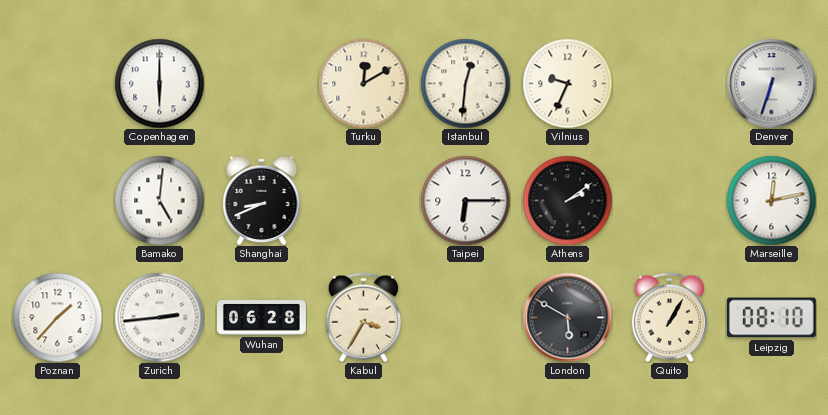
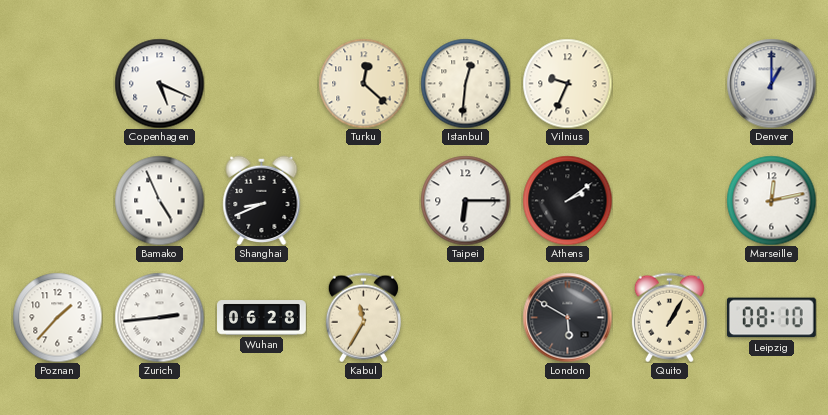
Copenhagen: 6:00 -> 5:19
Turku: 12:10 -> 12:22
Denver: 6:33 -> 1:00
Bamako: 5:01 -> 4:56
Kabul: 3:35 -> 11:35
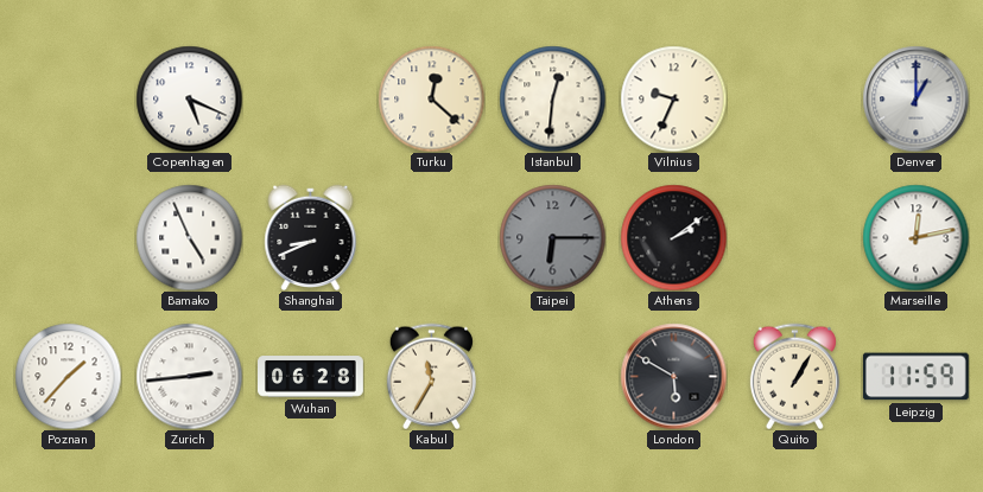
Taipei dial: white -> grey
Leipzig: 08:10 -> 11:59
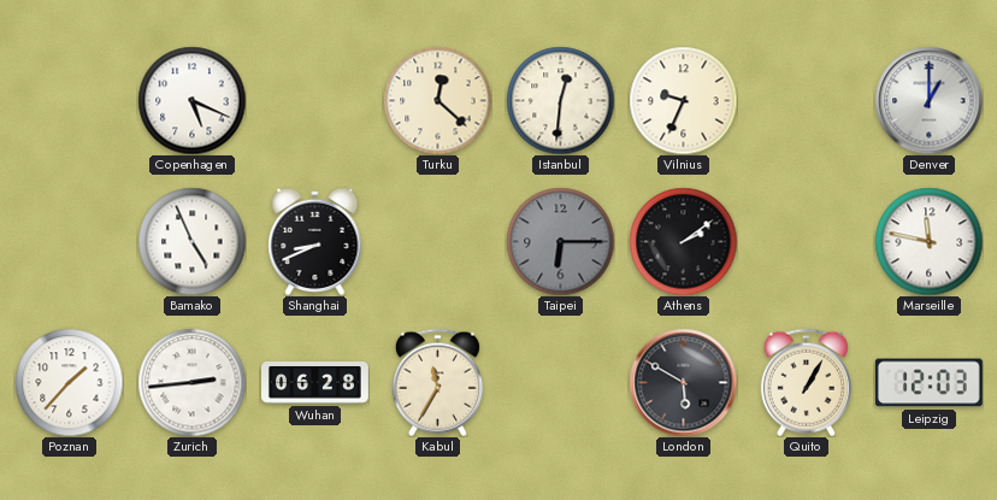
Marseille: 12:13 -> 11:47
Leipzig: 11:59 -> 12:03
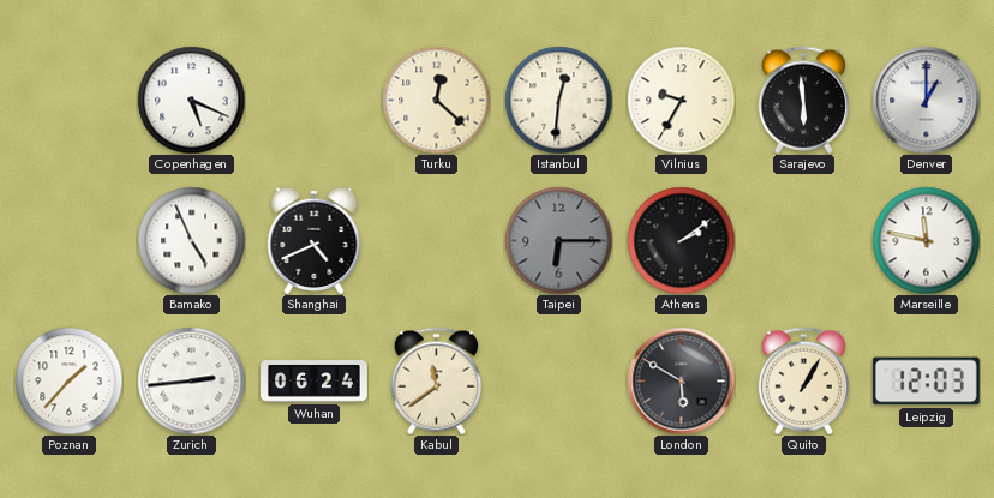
Vilnius: 9:34 -> 9:35
Sarajevo: none -> 5:59
Shanghai: 8:41 -> 4:41
Wuhan: 06:28 -> 06:24
Kabul: 11:35 -> 11:39
